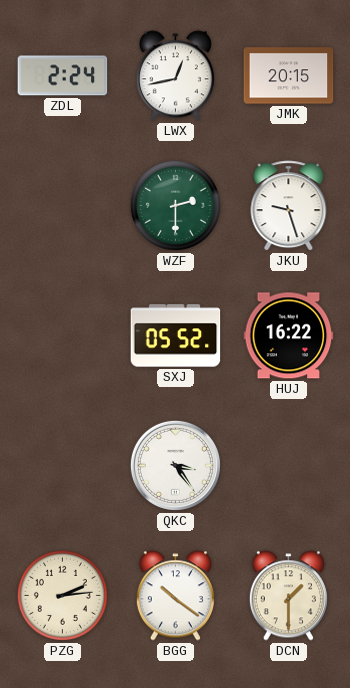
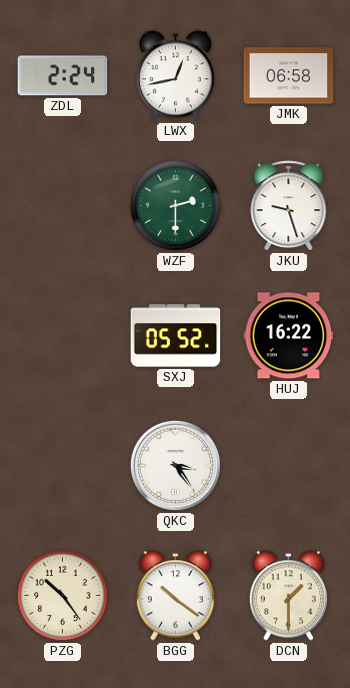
JMK: 20:15 -> 06:58
PZG: 2:14 -> 10:24
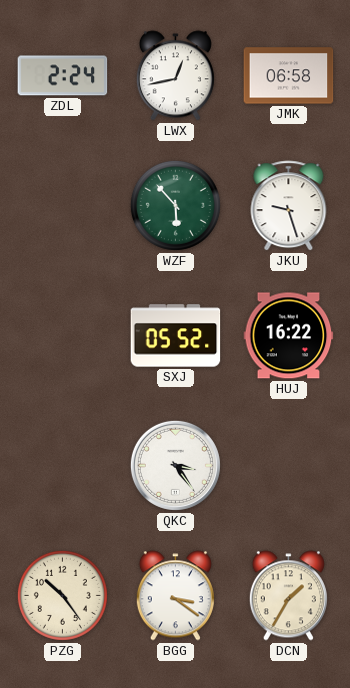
WZF: 2:30 -> 5:53
BGG: 10:21 -> 3:21
DCN: 1:30 -> 1:35
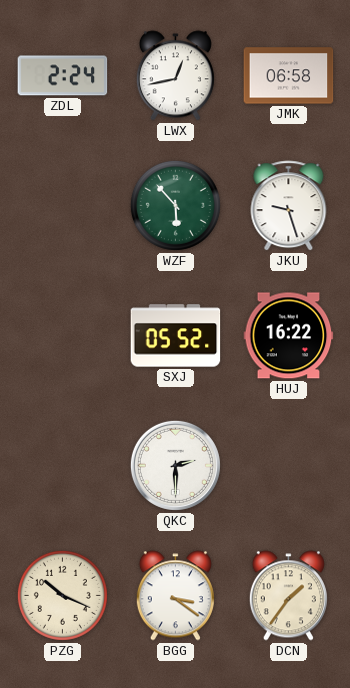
QKC: 3:24 -> 2:30
PZG: 10:24 -> 10:19
DCN: 1:35 -> 1:36
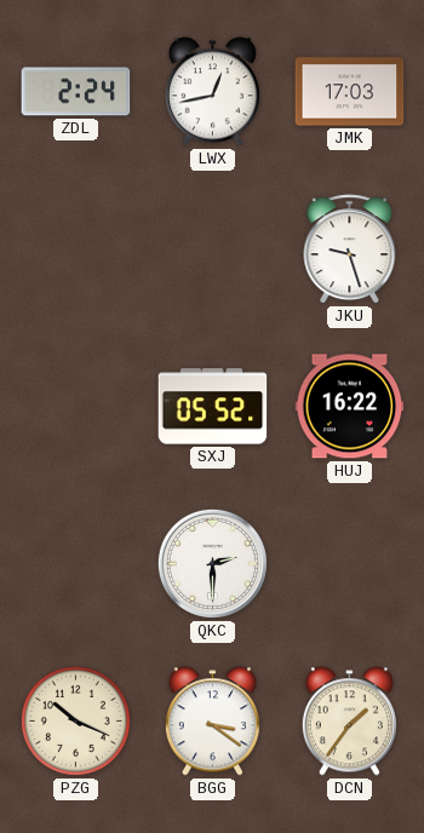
JMK: 06:58 -> 17:03
WZF: 5:53 -> none
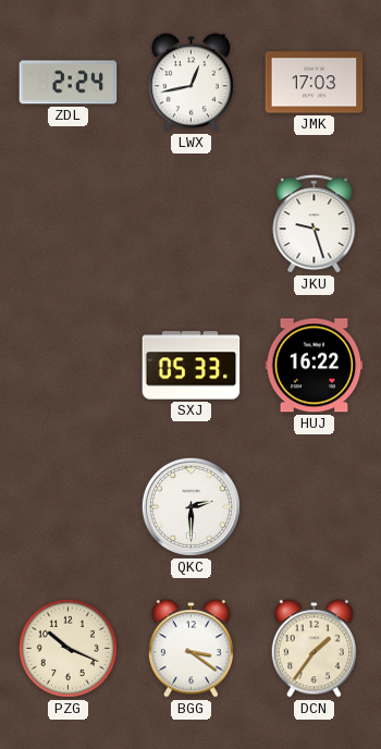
SXJ: 05:52 -> 05:33
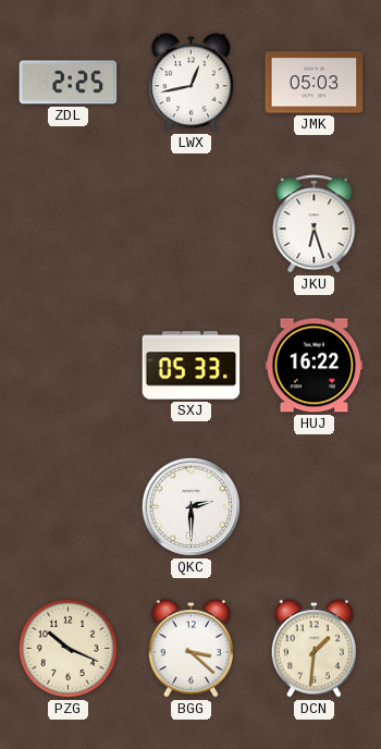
ZDL: 2:24 -> 2:25
JMK: 17:03 -> 05:03
JKU: 9:27 -> 6:27
BGG: 3:21 -> 3:22
DCN: 1:36 -> 1:31
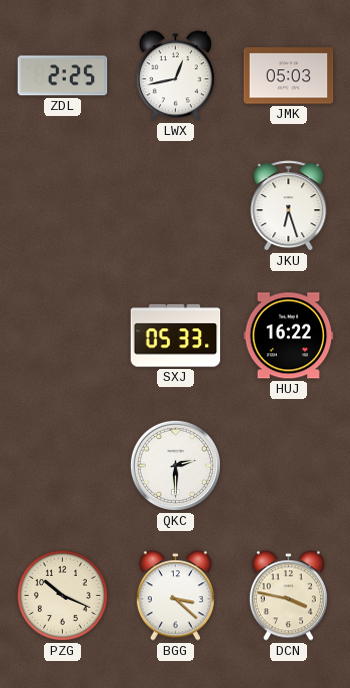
DCN: 1:31 -> 3:47
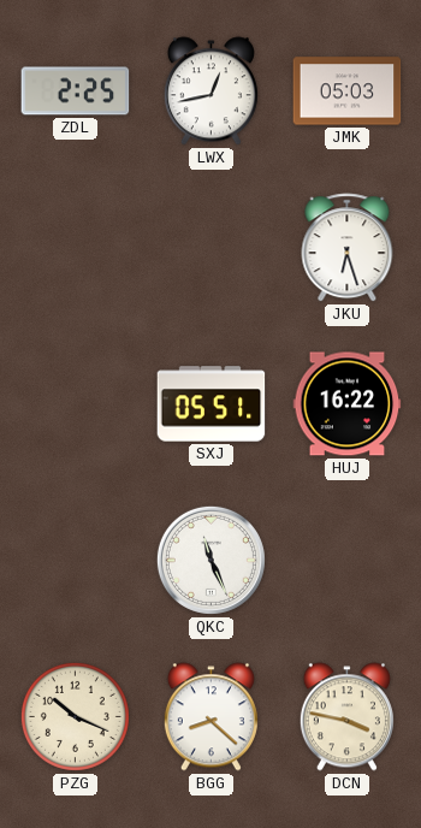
SXJ: 05:33 -> 05:51
QKC: 2:30 -> 11:26
BGG: 3:22 -> 8:22
